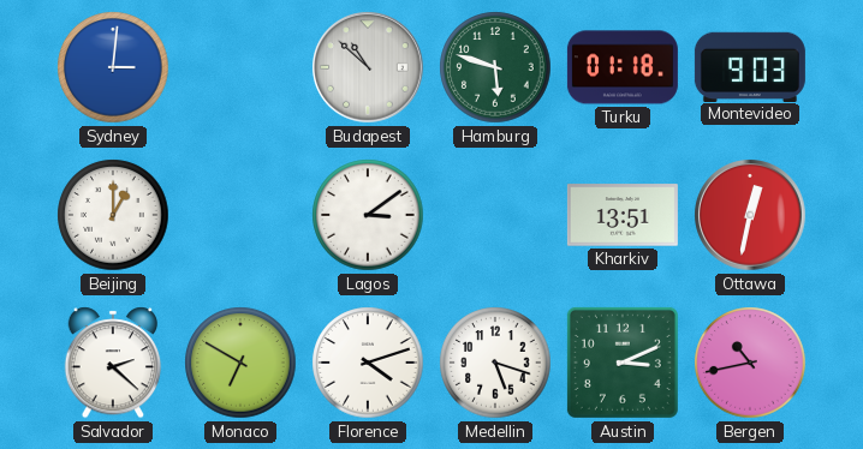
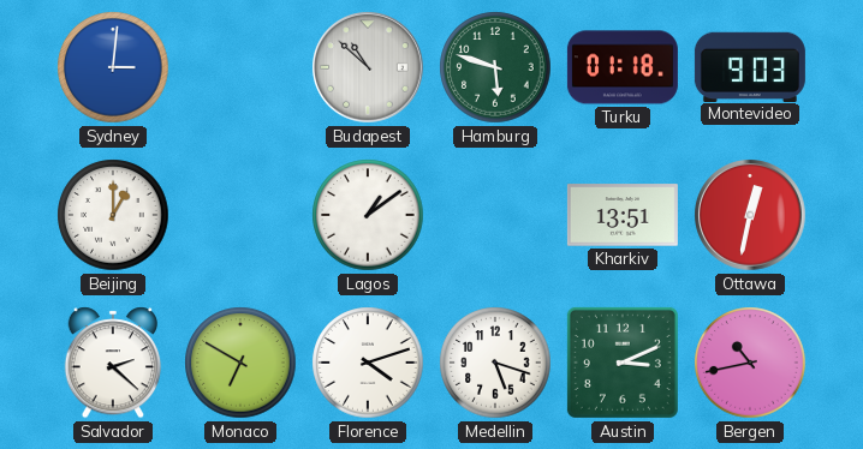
Lagos: 3:09 -> 1:09
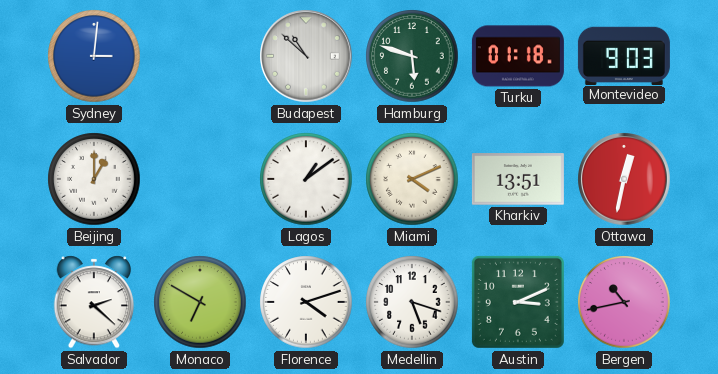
Miami: none -> 4:11
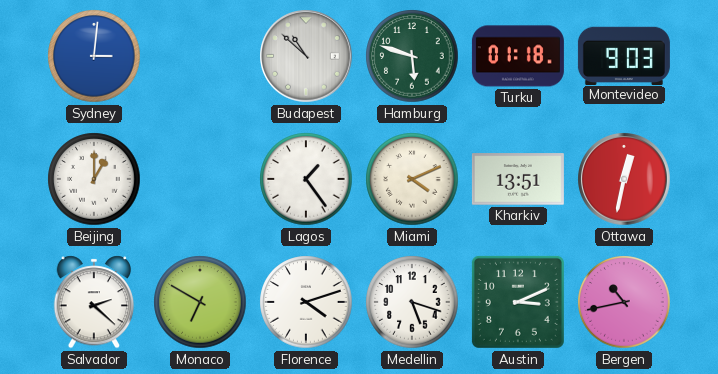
Lagos: 1:09 -> 1:24
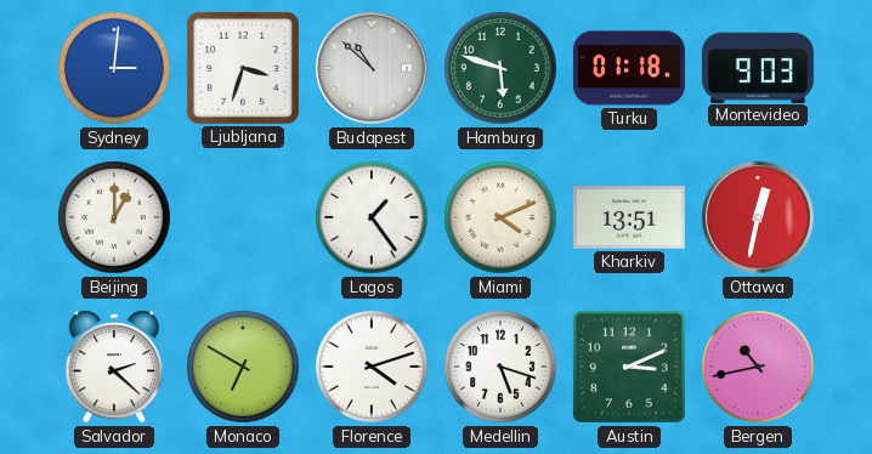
Ljubljana: none -> 3:33
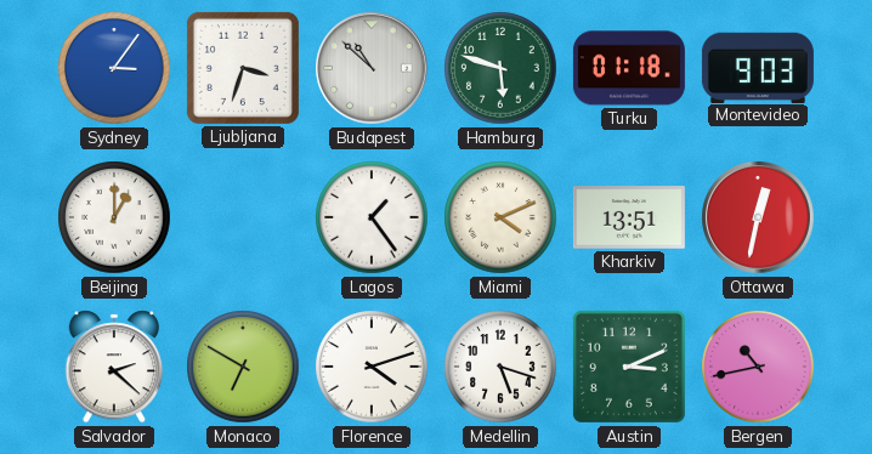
Sydney: 3:01 -> 3:06
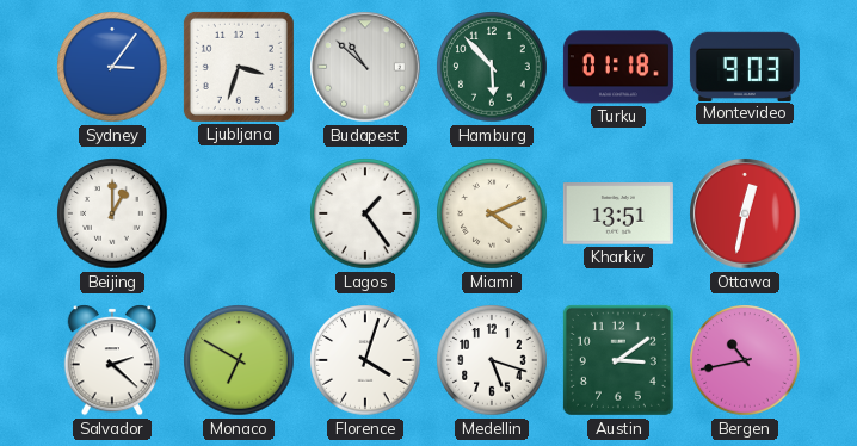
Hamburg: 5:48 -> 5:53
Florence: 4:12 -> 4:03
Austin: 3:11 -> 3:09
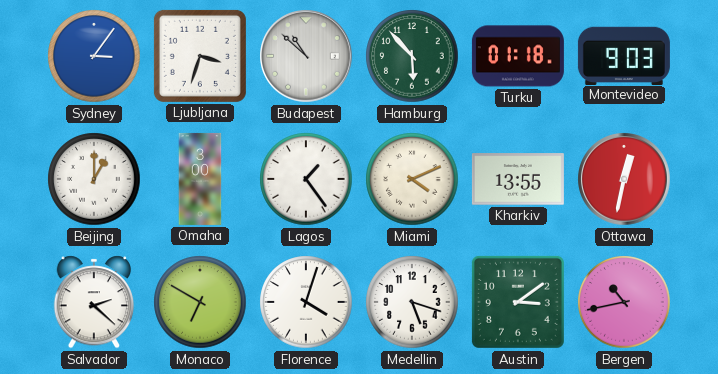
Omaha: none -> 3:00
Kharkiv: 13:51 -> 13:55
